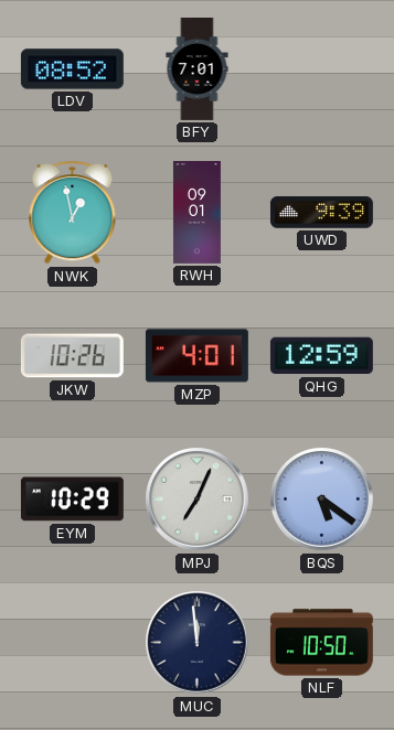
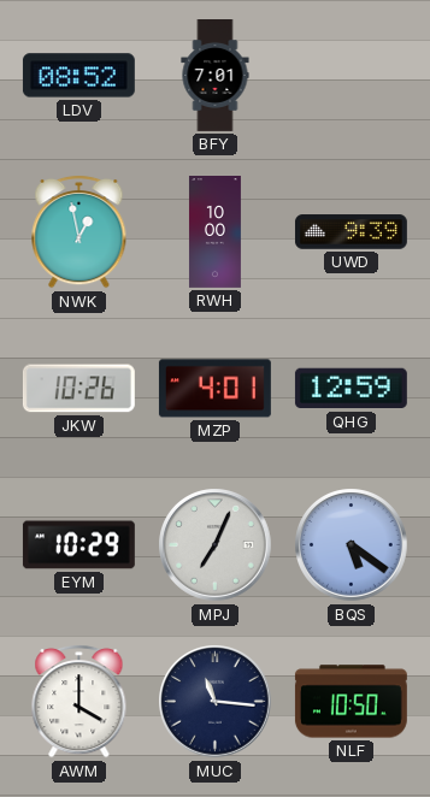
RWH: 09:01 -> 10:00
AWM: none -> 4:00
MUC: 11:59 -> 11:16
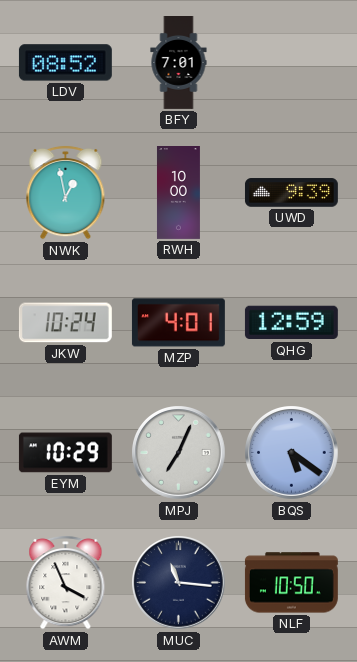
JKW: 10:26 -> 10:24
AWM: 4:00 -> 3:56
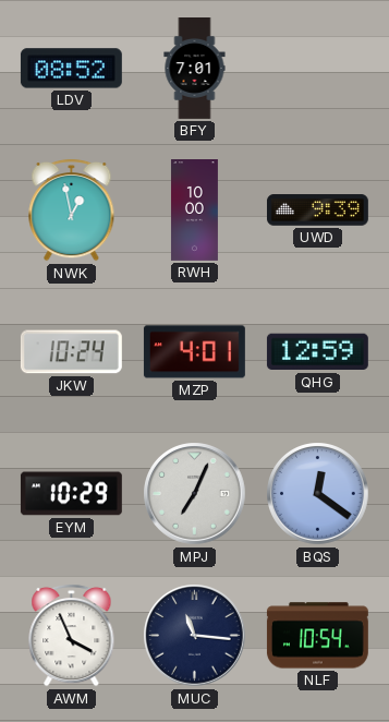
BQS: 5:21 -> 12:21
NLF: 10:50 -> 10:54
